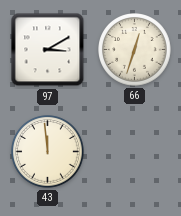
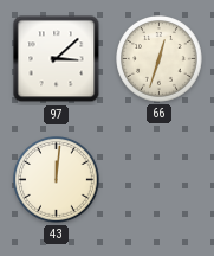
97: 3:10 -> 3:08
43: 11:59 -> 12:01
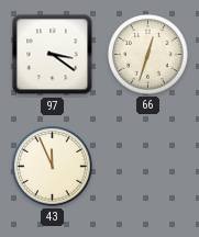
97: 3:08 -> 3:21
43: 12:01 -> 11:56
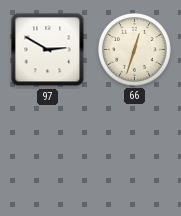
97: 3:21 -> 2:50
43: 11:56 -> none
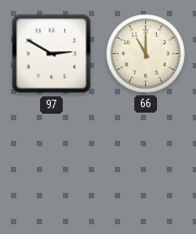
66: 12:33 -> 11:00
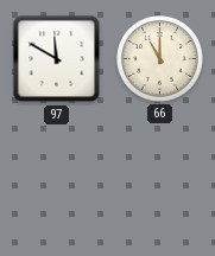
97: 2:50 -> 11:50
